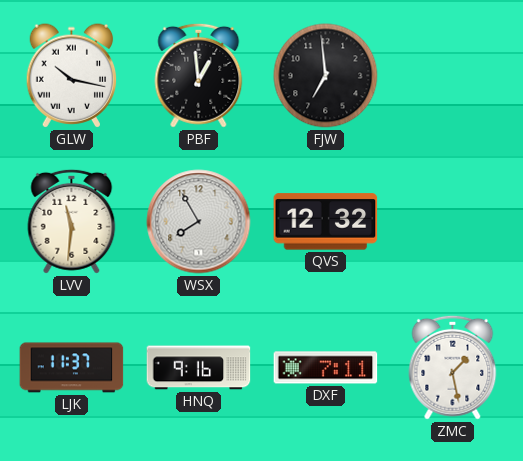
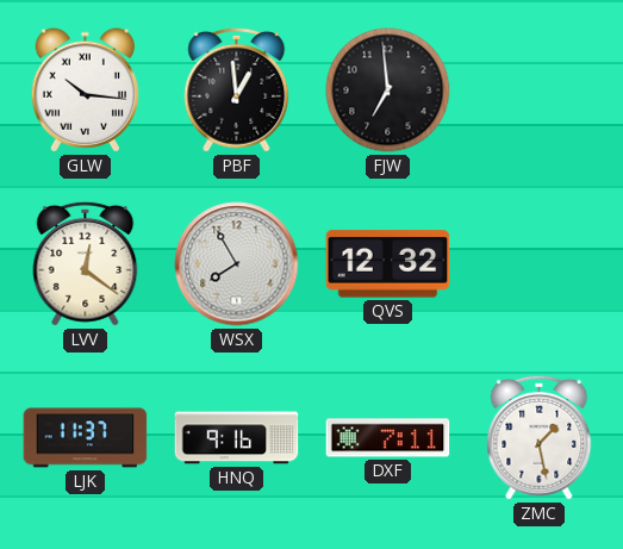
GLW: 10:17 -> 10:16
LVV: 11:31 -> 12:21
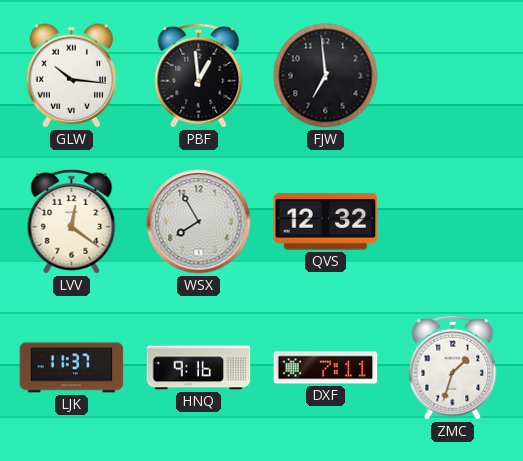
ZMC: 1:28 -> 1:33
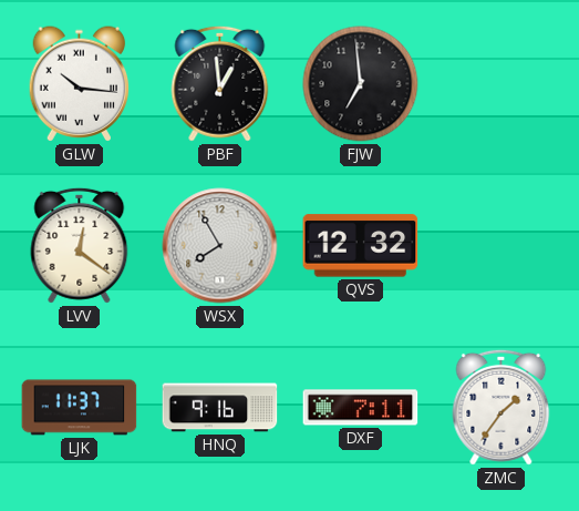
ZMC: 1:33 -> 1:36
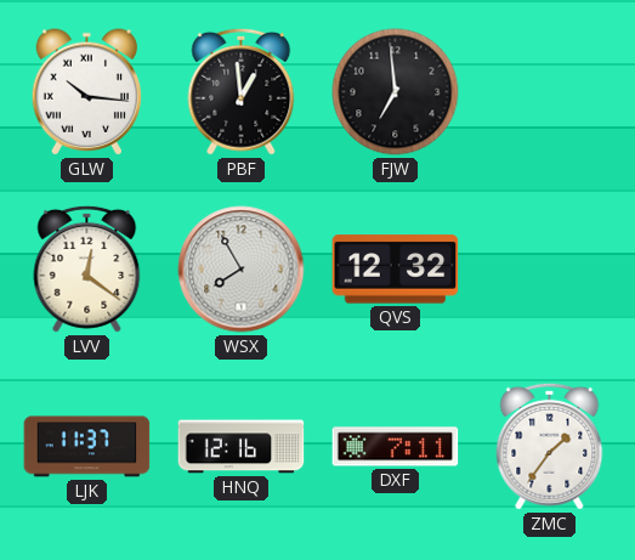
HNQ: 9:16 -> 12:16
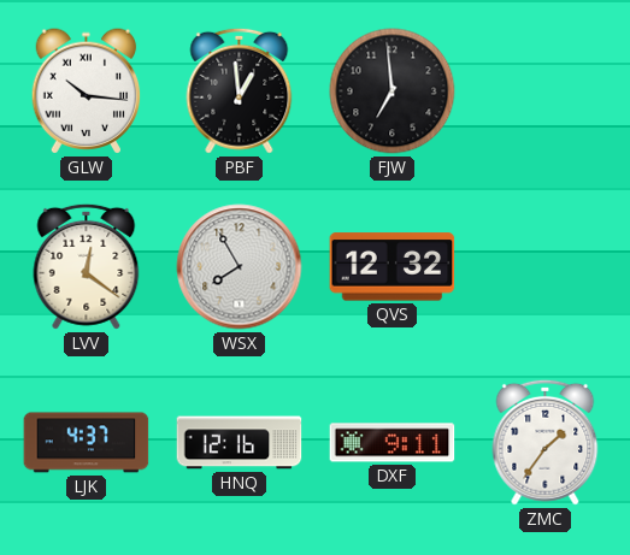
LJK: 11:37 -> 4:37
DXF: 7:11 -> 9:11
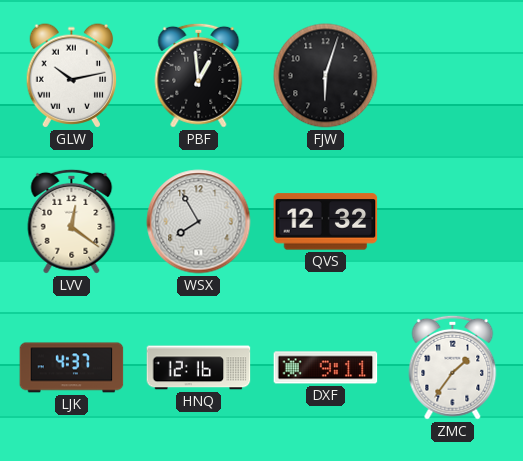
GLW: 10:16 -> 10:13
FJW: 6:59 -> 6:03
